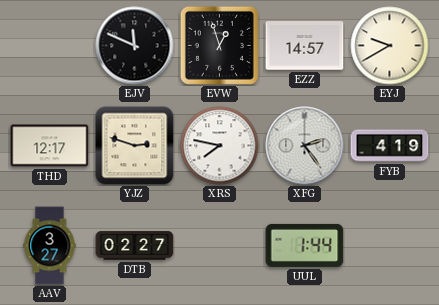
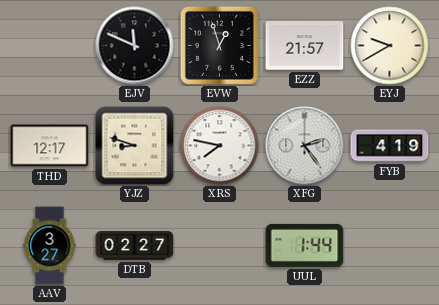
EZZ: 14:57 -> 21:57
YJZ: 2:48 -> 8:48
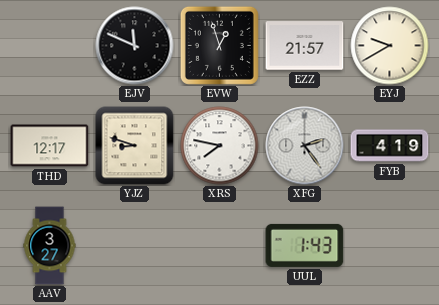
DTB: 02:27 -> none
UUL: 1:44 -> 1:43
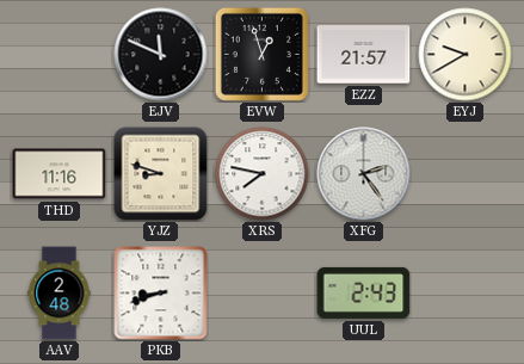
THD: 12:17 -> 11:16
FYB: 4:19 -> none
AAV: 3:27 -> 2:48
PKB: none -> 8:42
UUL: 1:43 -> 2:43
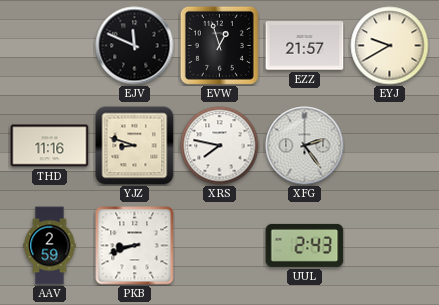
AAV: 2:48 -> 2:59
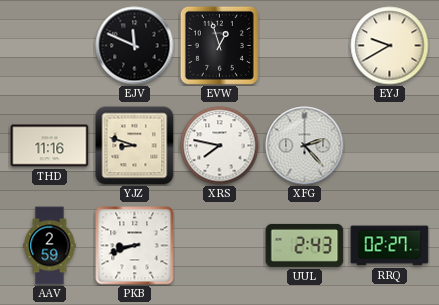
EZZ: 21:57 -> none
XFG: 2:24 -> 2:23
RRQ: none -> 02:27
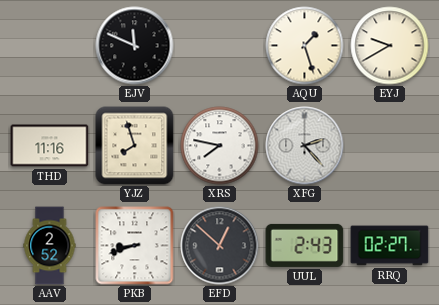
EVW: 12:57 -> none
AQU: none -> 1:27
YJZ: 8:48 -> 7:57
AAV: 2:59 -> 2:52
EFD: none -> 12:52
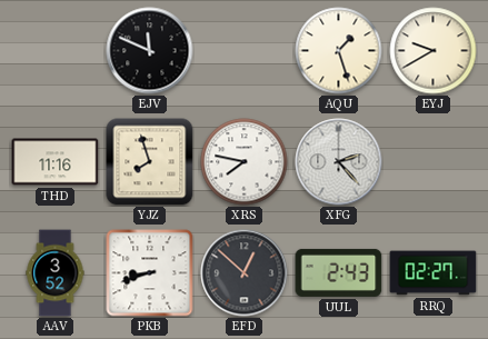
AAV: 2:52 -> 3:52
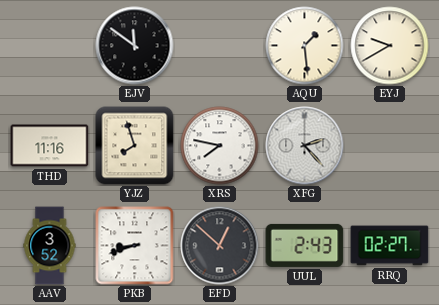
EJV: 11:49 -> 11:51
AQU: 1:27 -> 1:29
